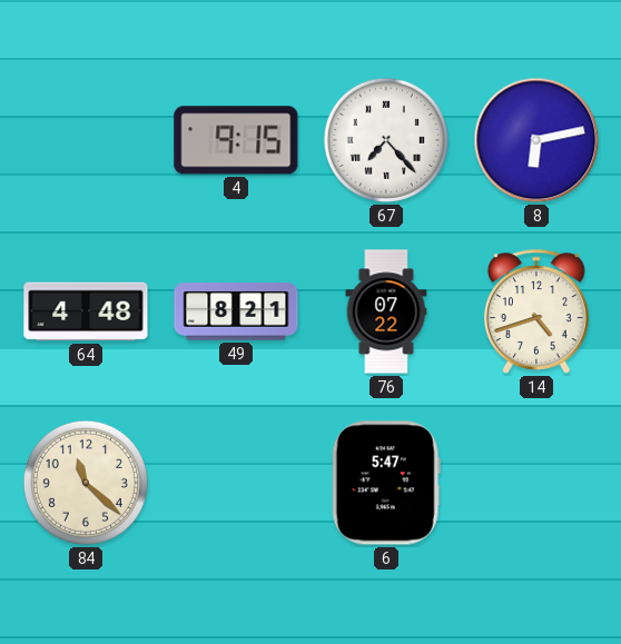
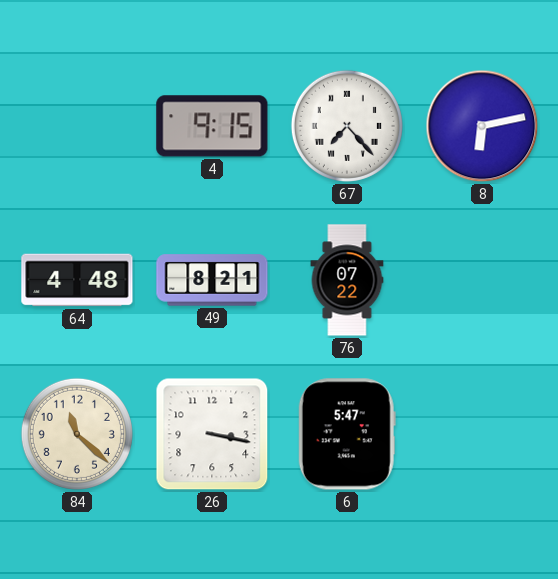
14: 4:42 -> none
26: none -> 3:17
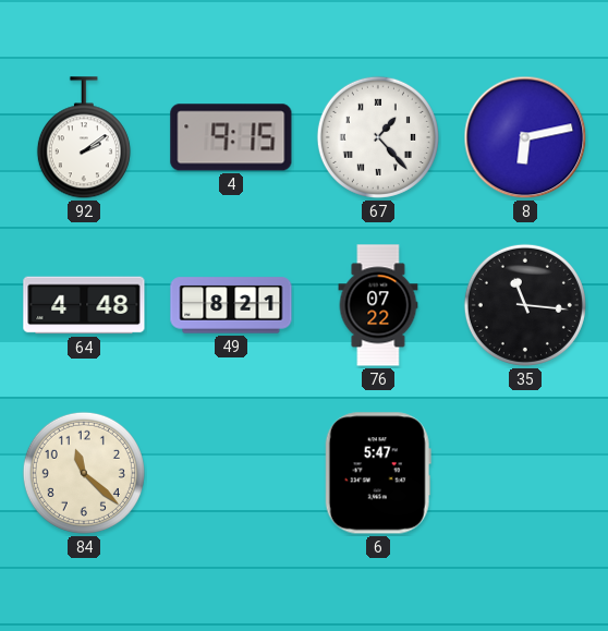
92: none -> 2:09
67: 7:23 -> 1:23
35: none -> 11:16
26: 3:17 -> none
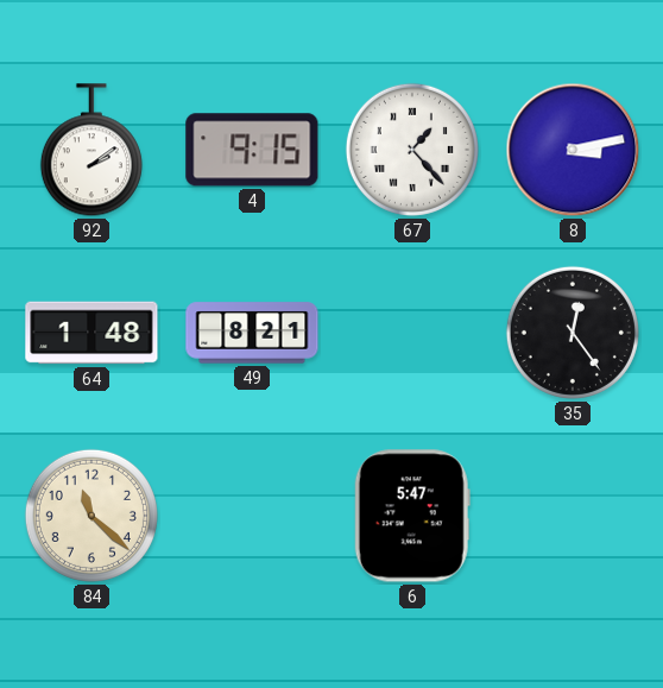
8: 6:13 -> 3:13
64: 4:48 -> 1:48
76: 07:22 -> none
35: 11:16 -> 12:24
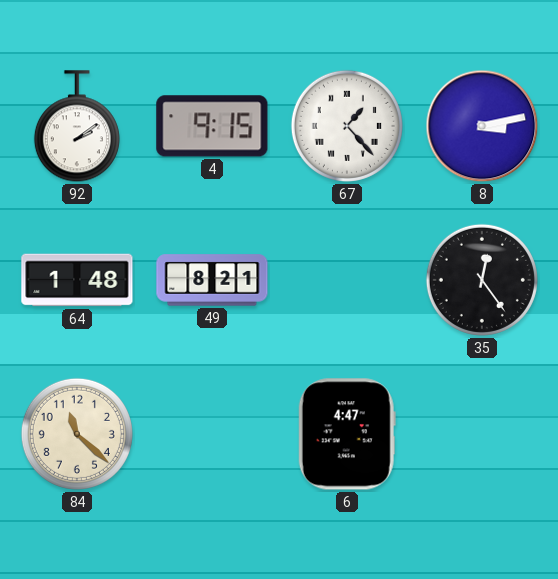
6: 5:47 -> 4:47
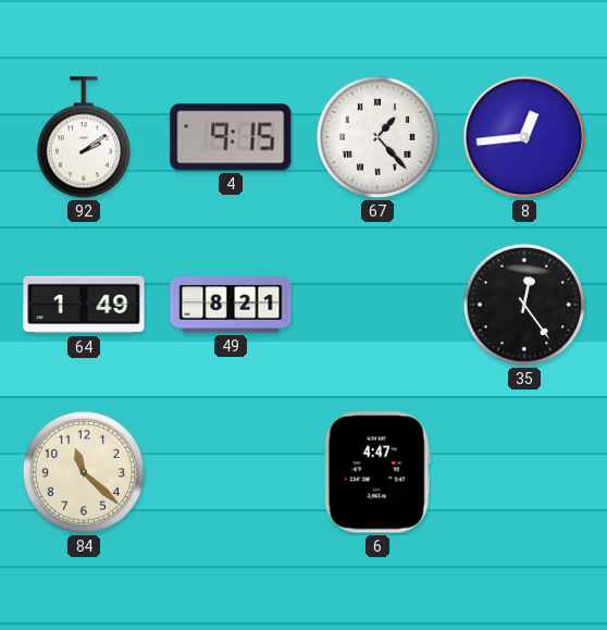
8: 3:13 -> 12:44
64: 1:48 -> 1:49
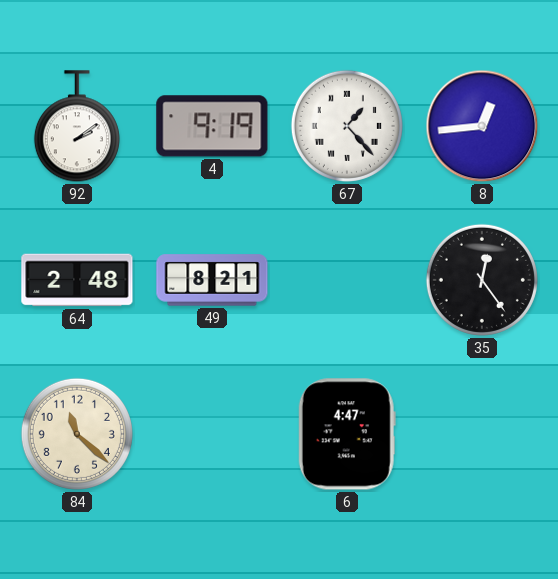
4: 9:15 -> 9:19
64: 1:49 -> 2:48
